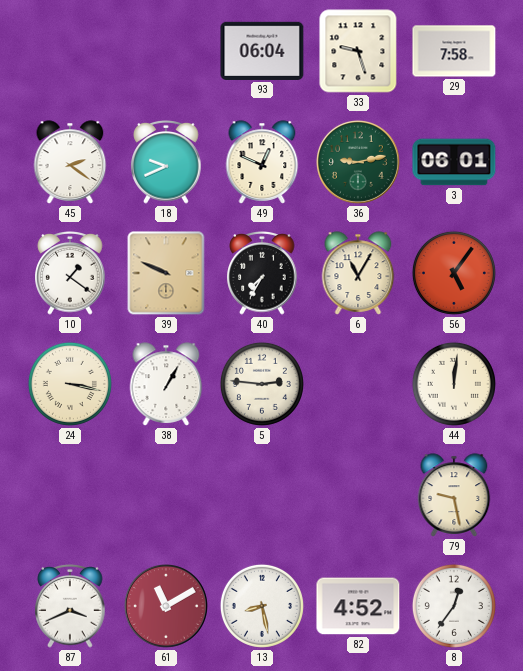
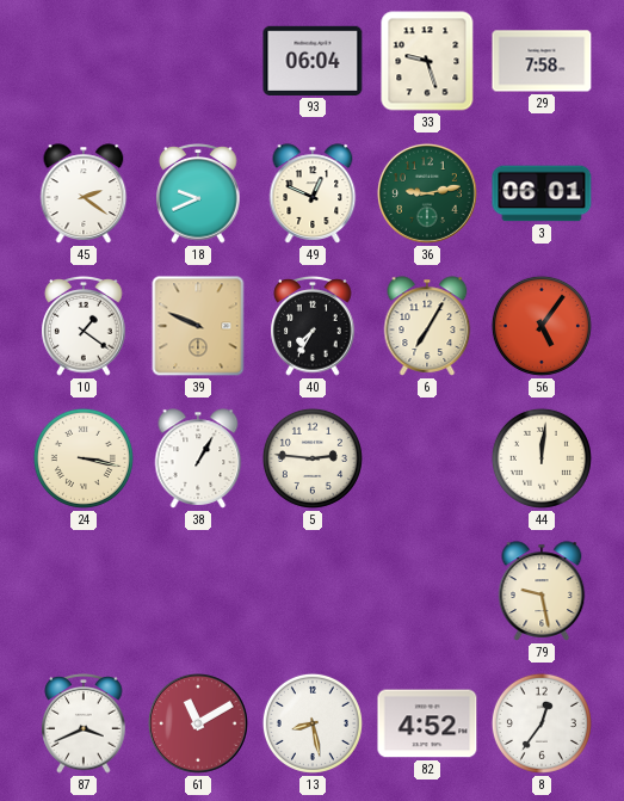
6: 11:05 -> 7:05
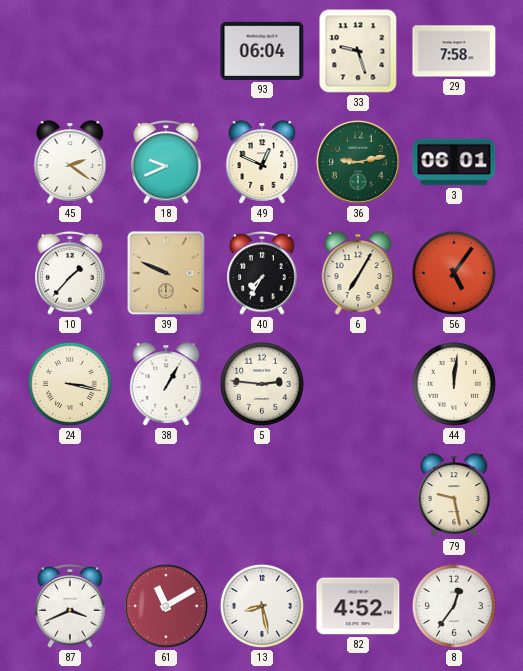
10: 1:21 -> 1:37
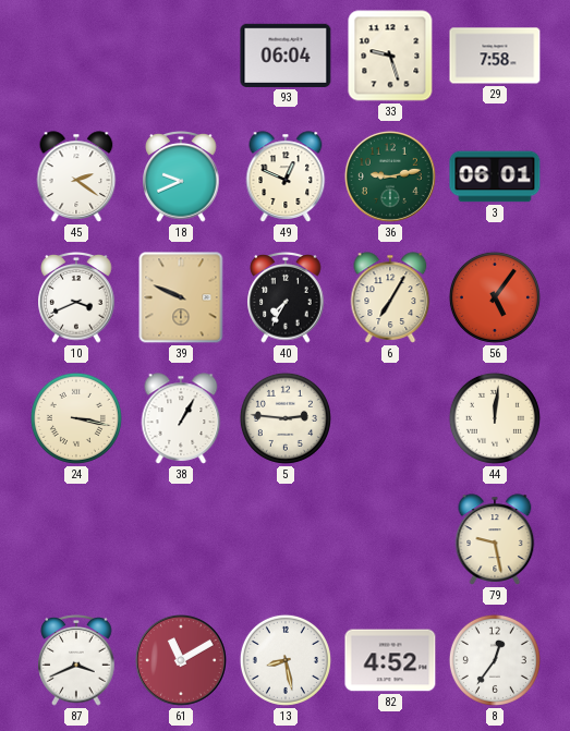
10: 1:37 -> 3:41
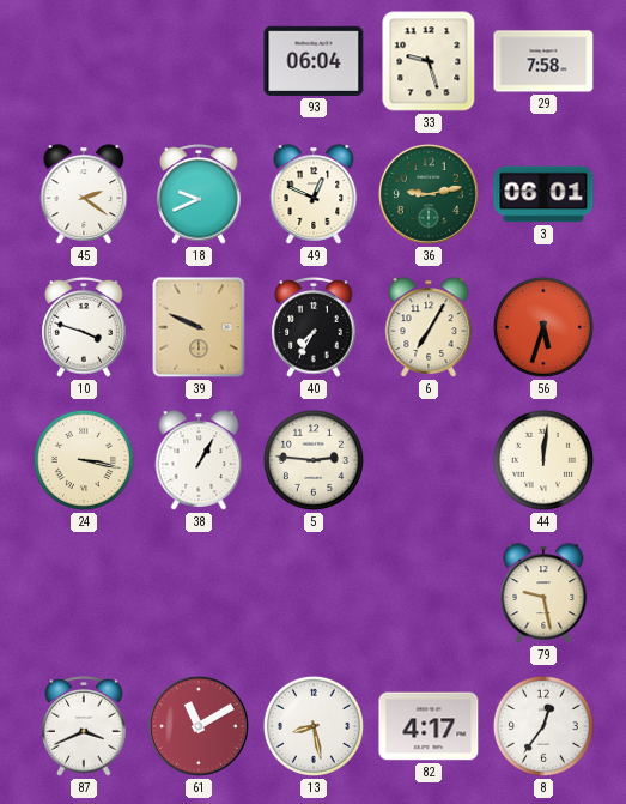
10: 3:41 -> 3:48
56: 5:06 -> 5:33
82: 4:52 -> 4:17
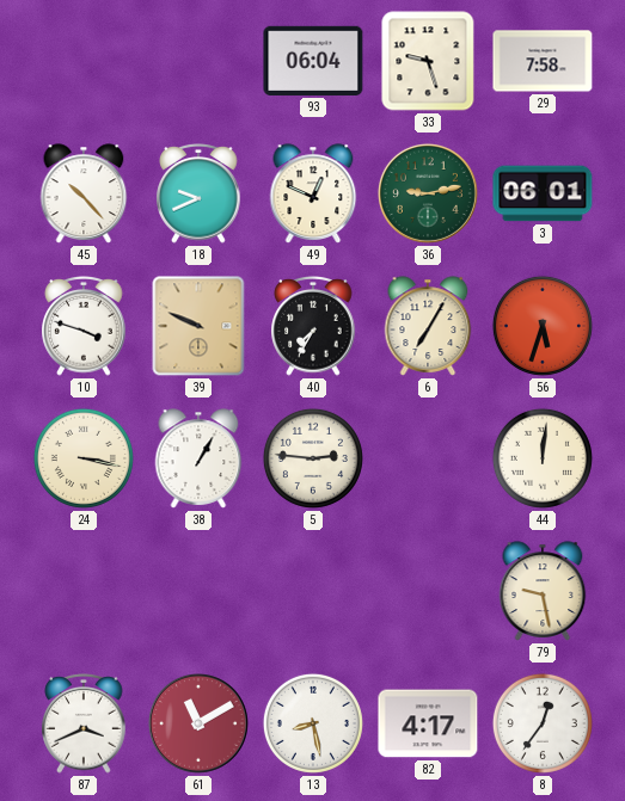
45: 2:21 -> 10:23
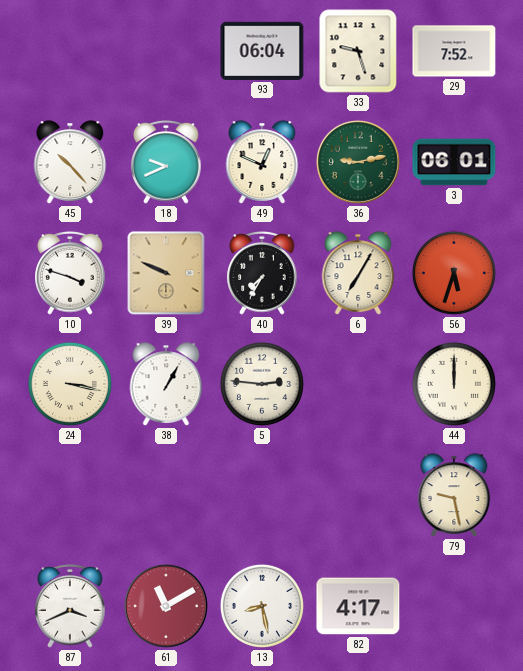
29: 7:58 -> 7:52
44: 12:01 -> 12:00
8: 12:36 -> none
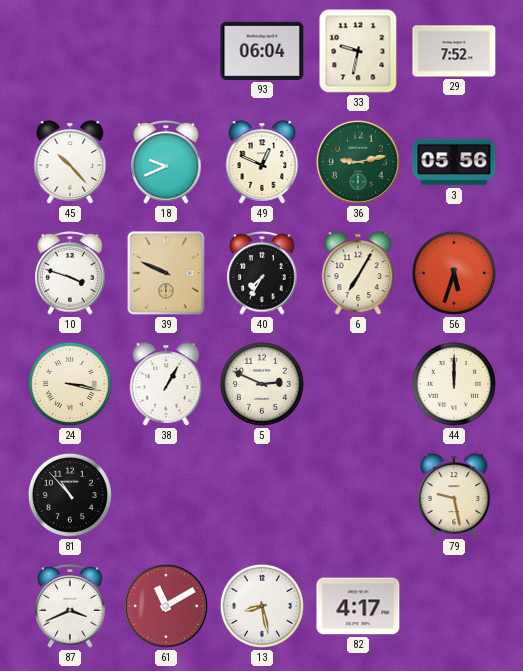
33: 9:27 -> 9:32
3: 06:01 -> 05:56
5: 2:46 -> 2:49
81: none -> 10:53
